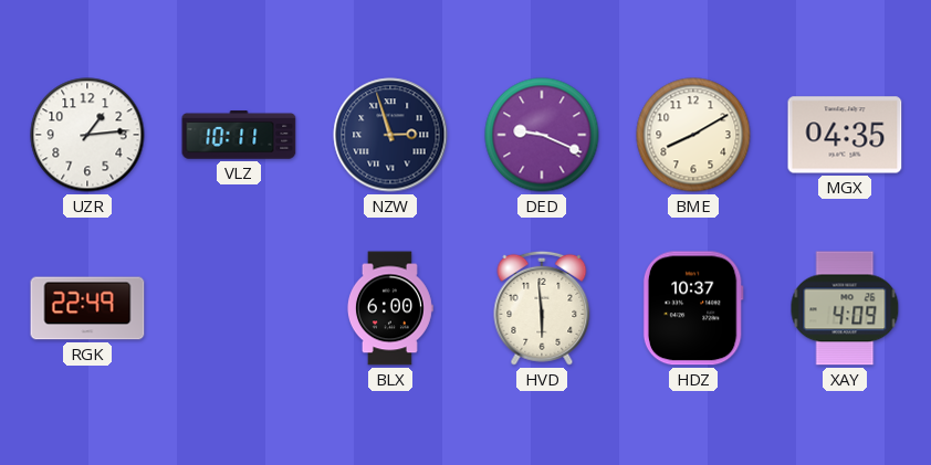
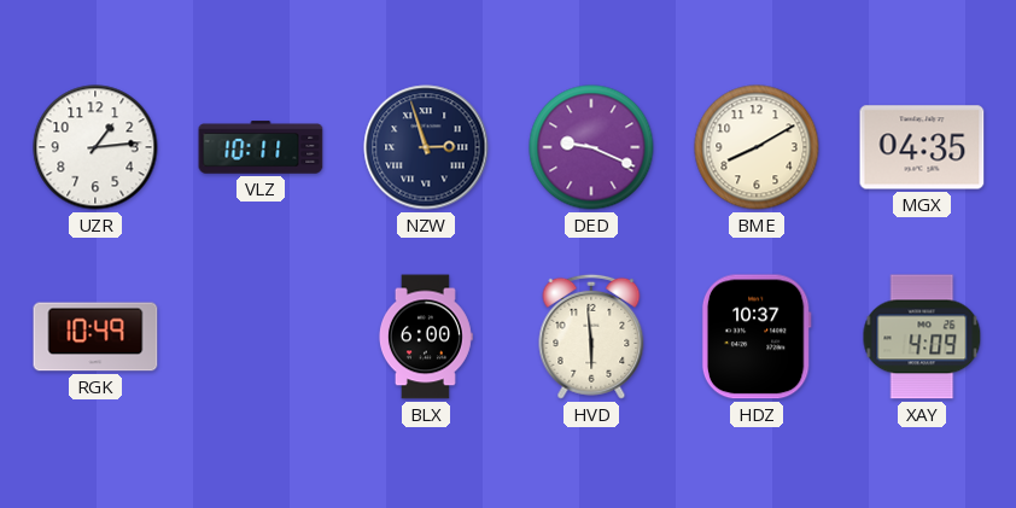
RGK: 22:49 -> 10:49
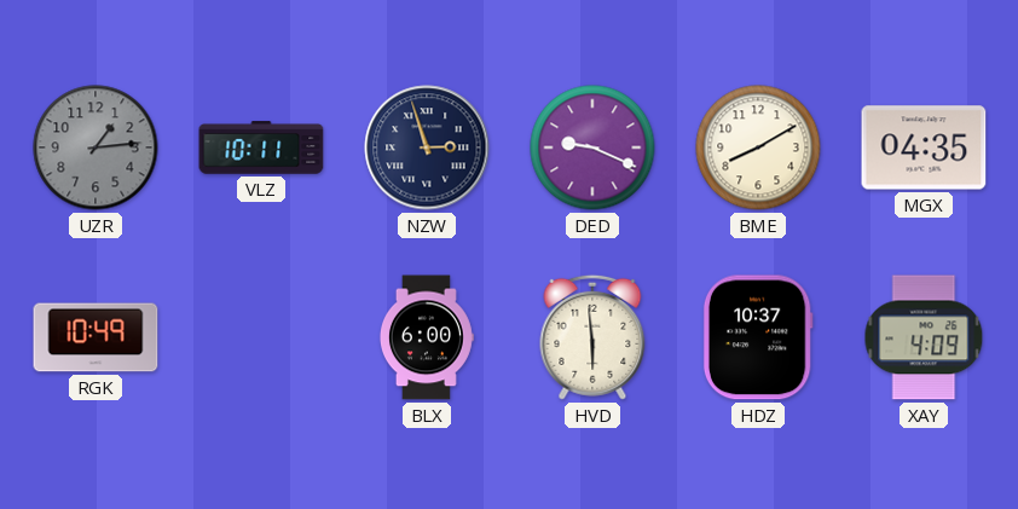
UZR dial: white -> grey
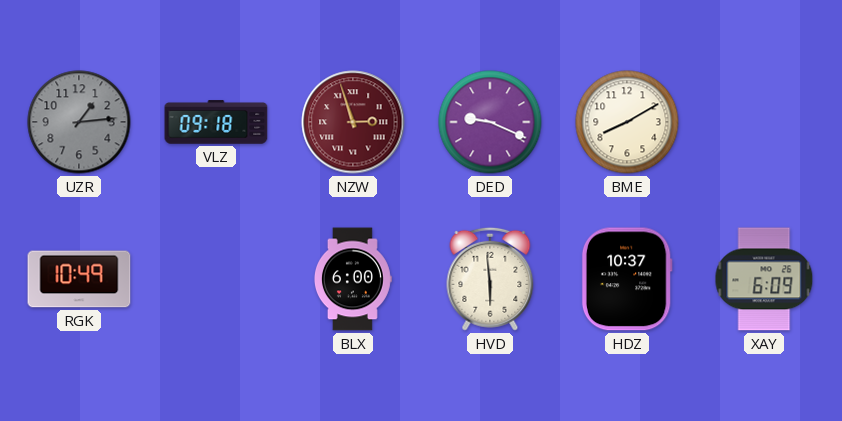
VLZ: 10:11 -> 09:18
NZW dial: navy -> burgundy
MGX: 04:35 -> none
XAY: 4:09 -> 6:09
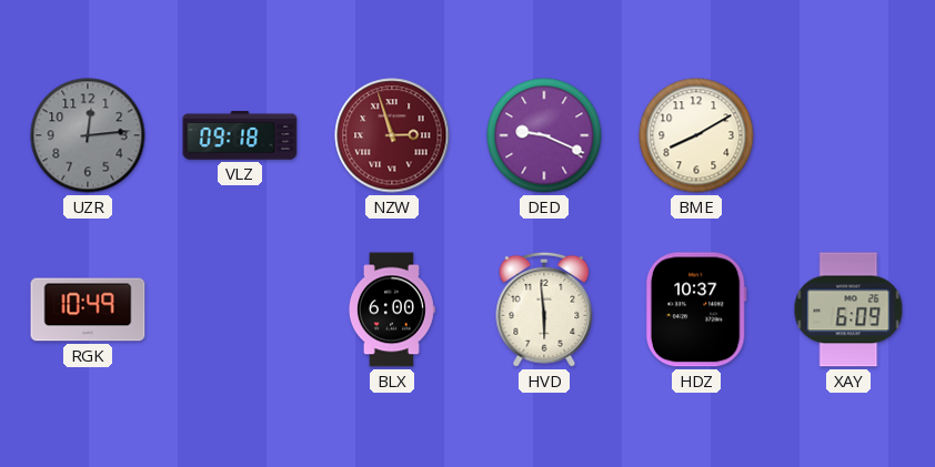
UZR: 1:14 -> 12:14
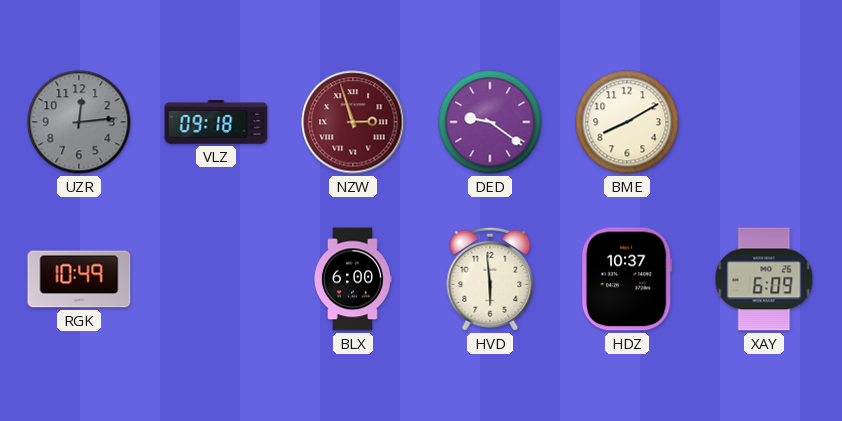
DED: 9:19 -> 9:21
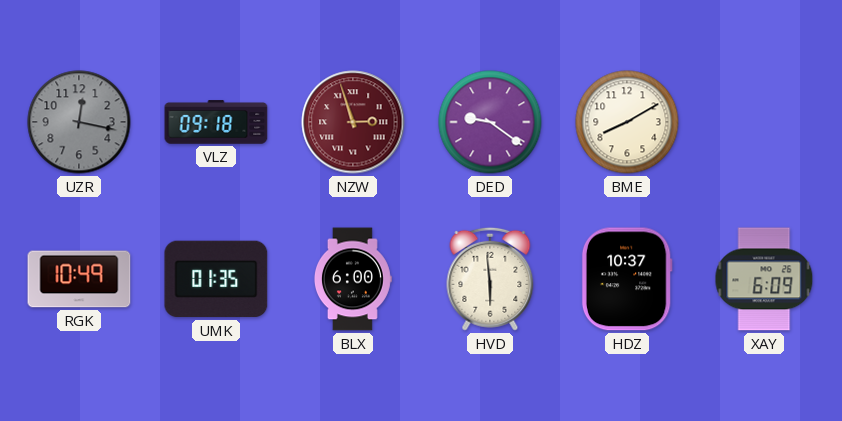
UZR: 12:14 -> 12:17
UMK: none -> 01:35
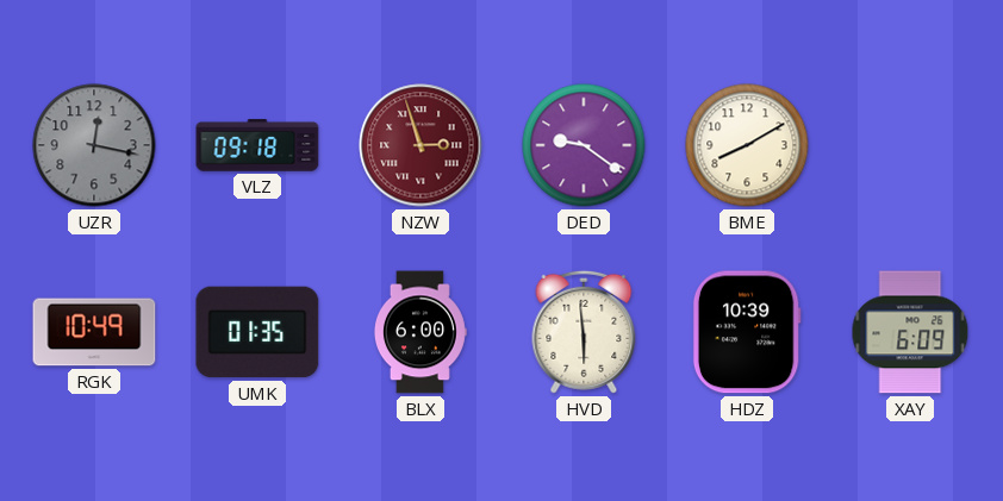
HDZ: 10:37 -> 10:39
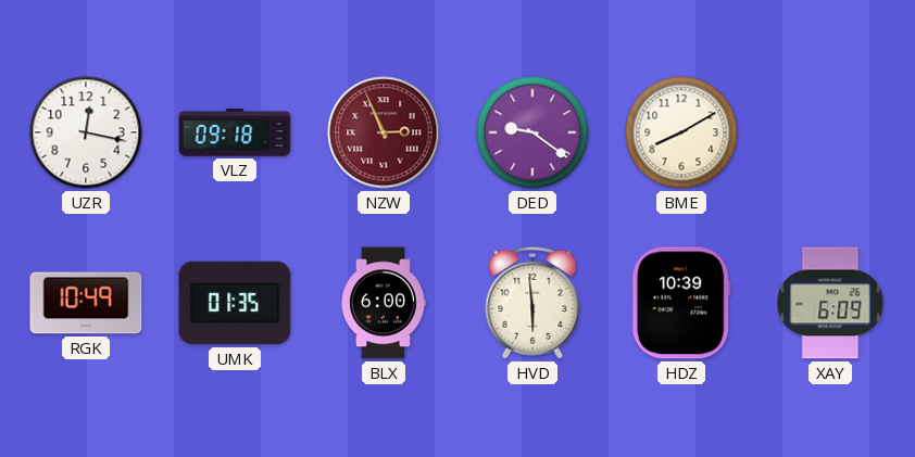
UZR dial: grey -> white
NZW: 2:57 -> 2:56
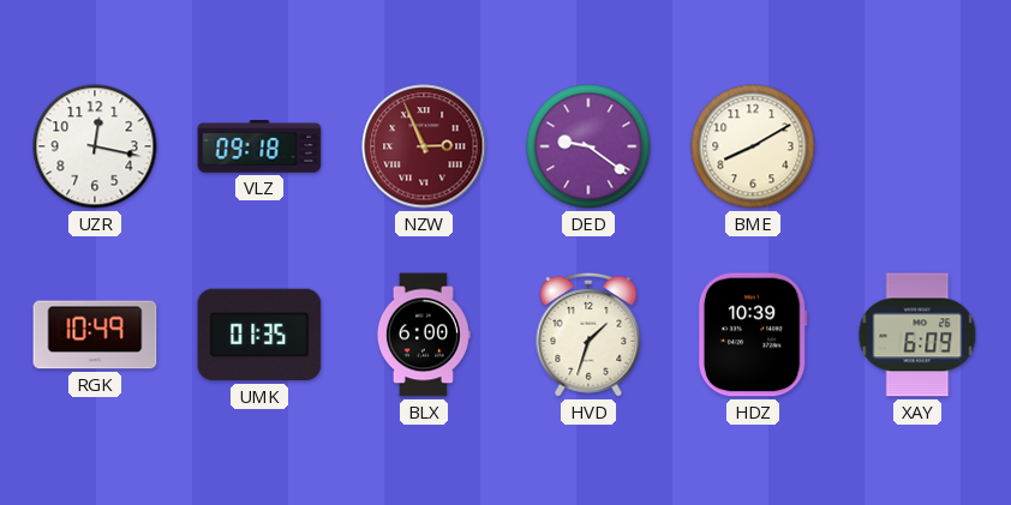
HVD: 5:59 -> 1:33
